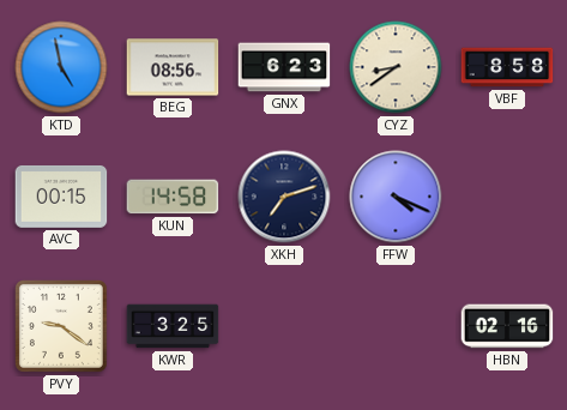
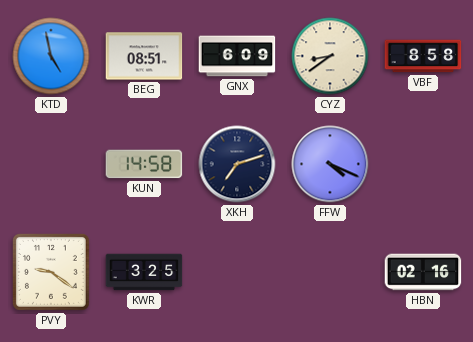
BEG: 08:56 -> 08:51
GNX: 6:23 -> 6:09
AVC: 00:15 -> none
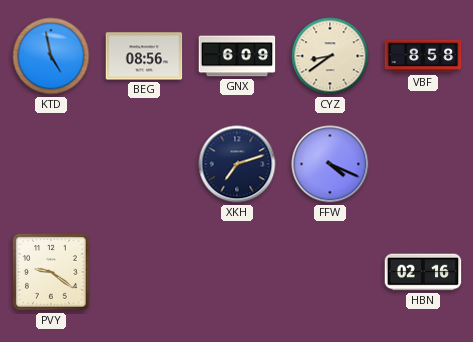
BEG: 08:51 -> 08:56
KUN: 14:58 -> none
KWR: 3:25 -> none
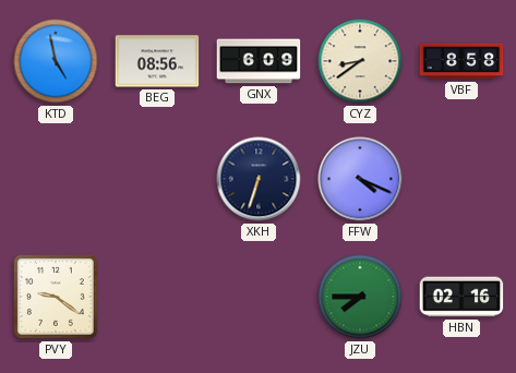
XKH: 7:12 -> 6:33
JZU: none -> 7:45
